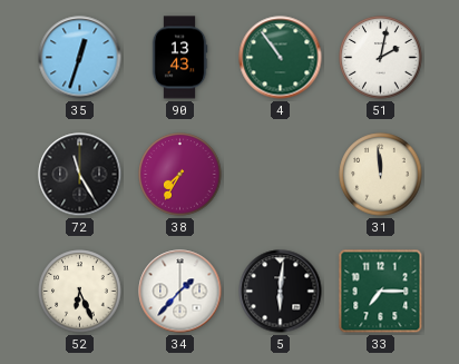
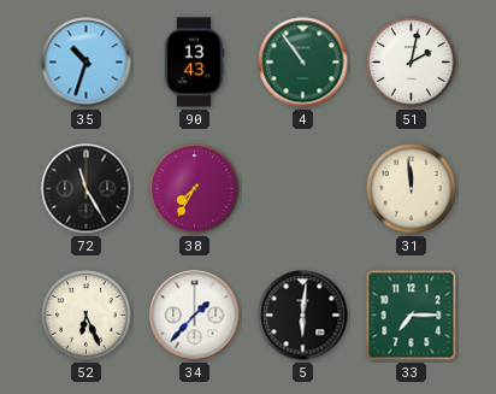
35: 12:33 -> 10:33
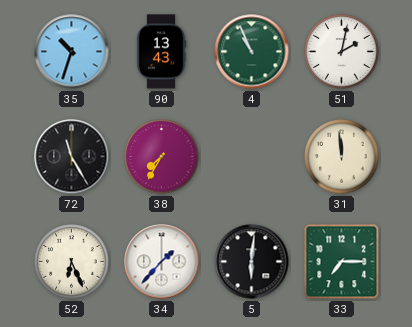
4: 10:54 -> 10:56
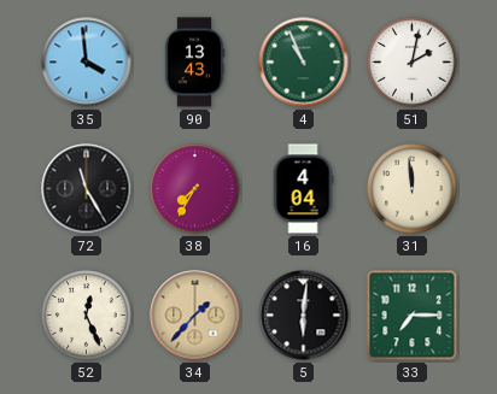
35: 10:33 -> 3:59
16: none -> 4:04
52: 6:26 -> 12:26
34 dial: white -> champagne
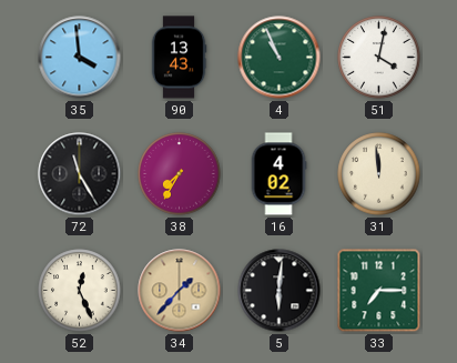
51: 2:02 -> 4:02
16: 4:04 -> 4:02
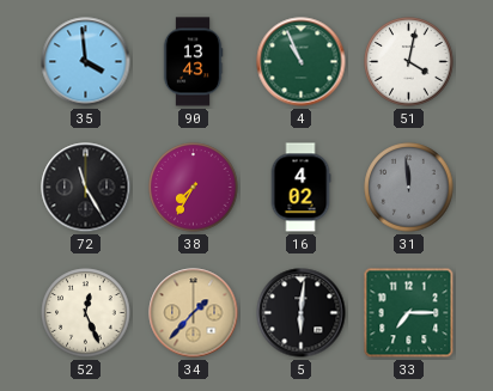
31 dial: cream -> grey
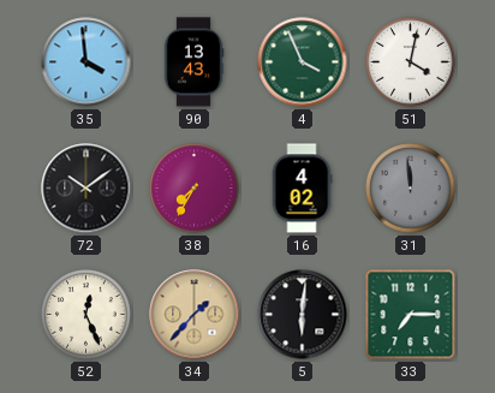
4: 10:56 -> 3:56
72: 11:25 -> 10:09
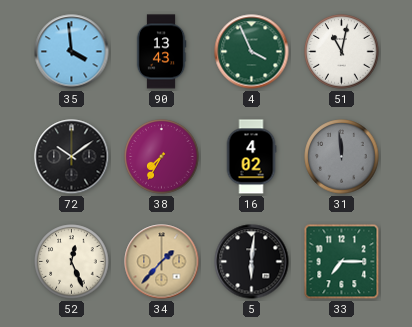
51: 4:02 -> 11:02
